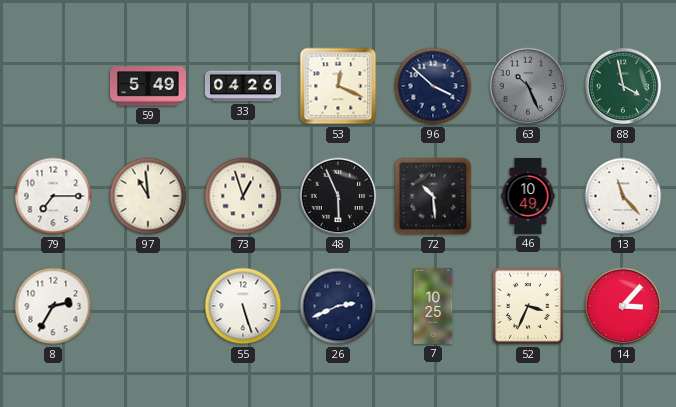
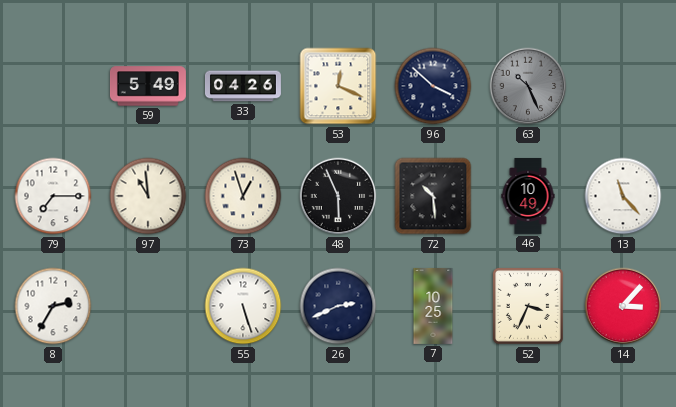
88: 3:58 -> none
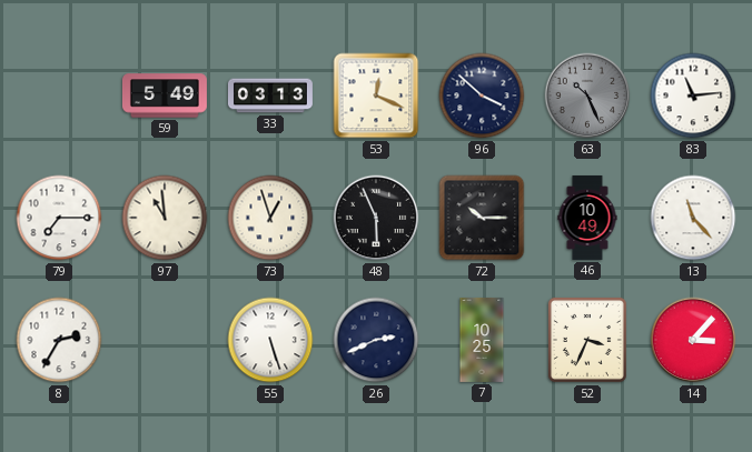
33: 04:26 -> 03:13
83: none -> 11:14
72: 10:29 -> 10:15
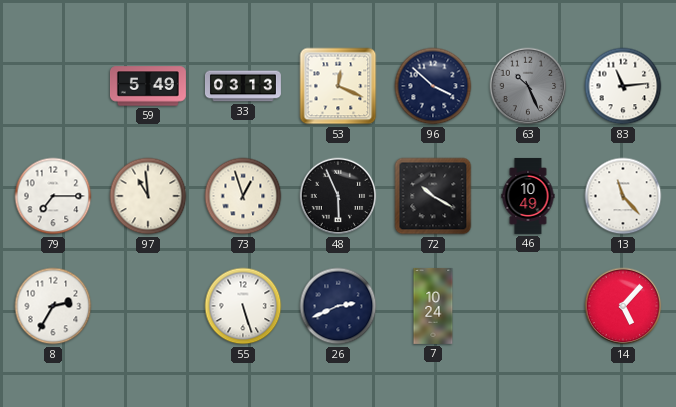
72: 10:15 -> 10:20
7: 10:25 -> 10:24
52: 3:34 -> none
14: 3:07 -> 5:07
